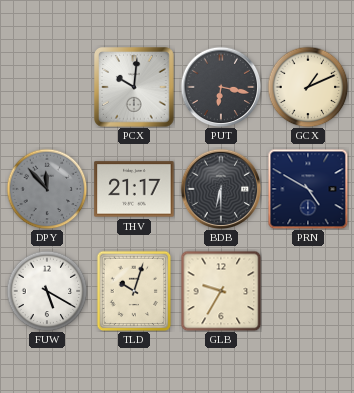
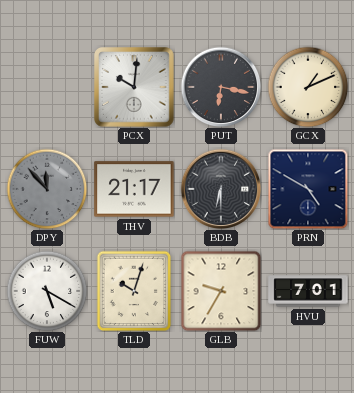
HVU: none -> 7:01
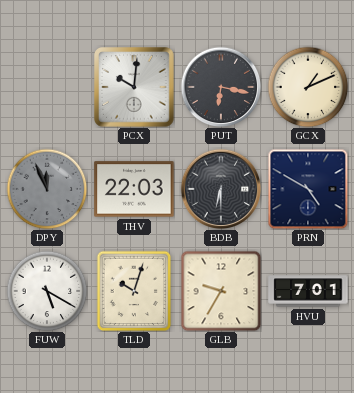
DPY: 11:53 -> 11:56
THV: 21:17 -> 22:03
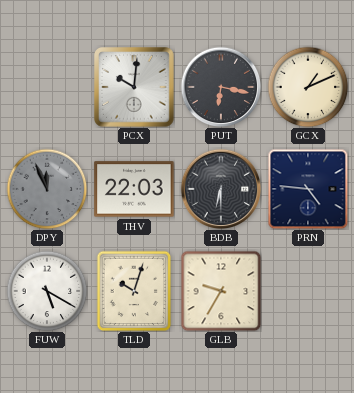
PRN: 4:50 -> 4:46
HVU: 7:01 -> none
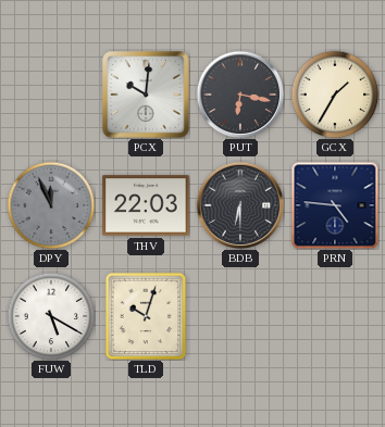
GCX: 1:11 -> 1:35
GLB: 9:35 -> none
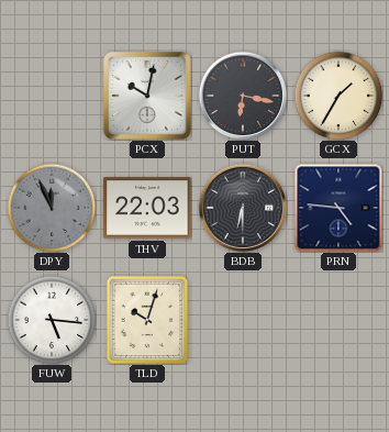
PCX: 10:01 -> 10:02
FUW: 5:20 -> 5:16
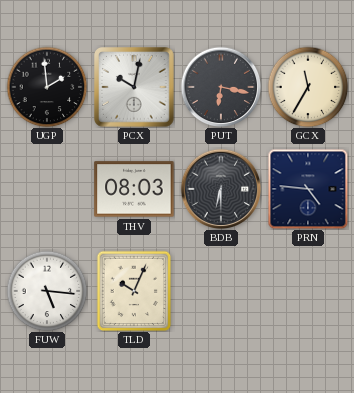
UGP: none -> 1:59
GCX: 1:35 -> 11:35
DPY: 11:56 -> none
THV: 22:03 -> 08:03
TLD: 10:03 -> 10:04
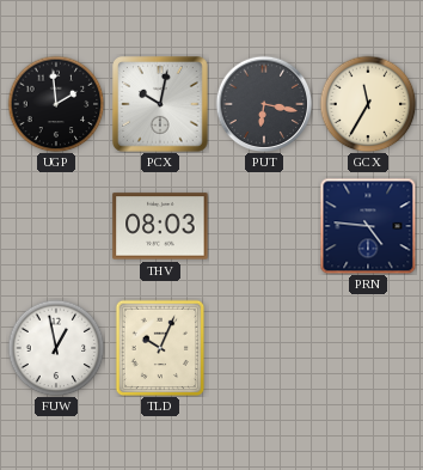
BDB: 6:30 -> none
FUW: 5:16 -> 12:58
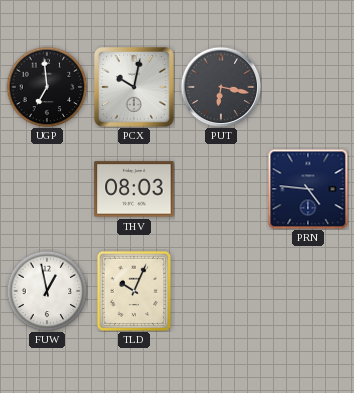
UGP: 1:59 -> 6:59
GCX: 11:35 -> none
